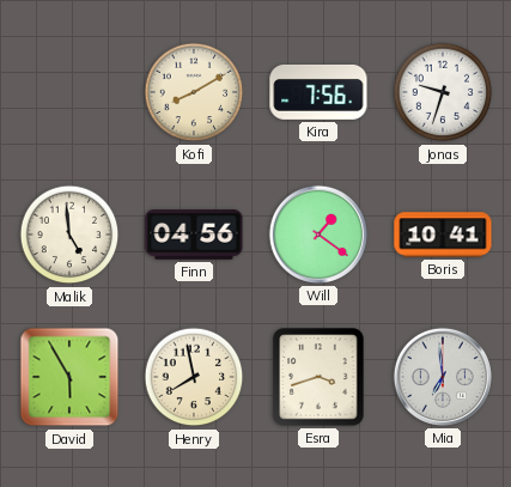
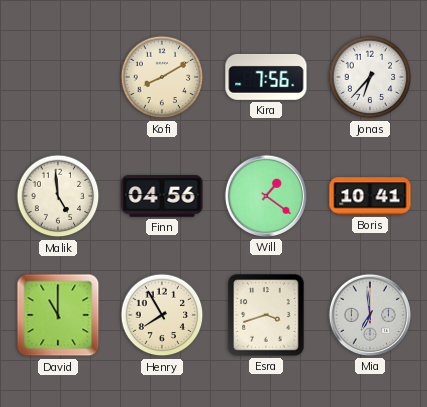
Jonas: 9:33 -> 6:37
David: 5:55 -> 11:00
Henry: 7:58 -> 7:55
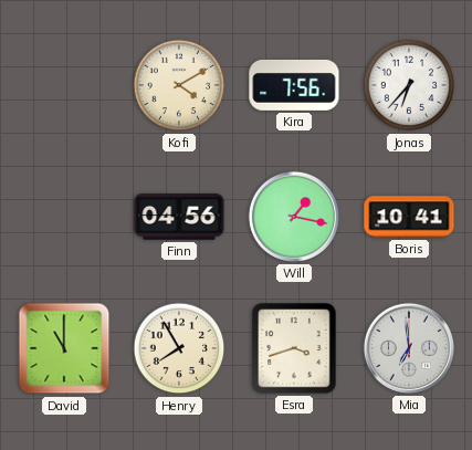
Kofi: 8:10 -> 4:10
Malik: 4:59 -> none
Will: 1:21 -> 1:17
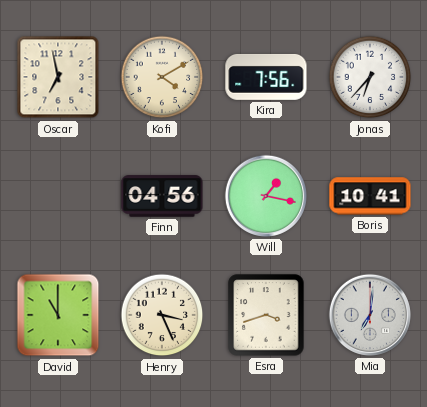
Oscar: none -> 6:58
Henry: 7:55 -> 3:26
Mia: 6:59 -> 7:01
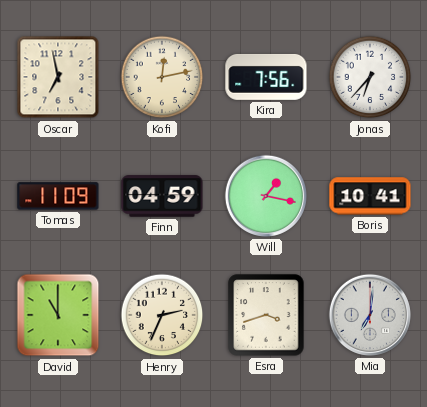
Kofi: 4:10 -> 12:13
Tomas: none -> 11:09
Finn: 04:56 -> 04:59
Henry: 3:26 -> 2:34
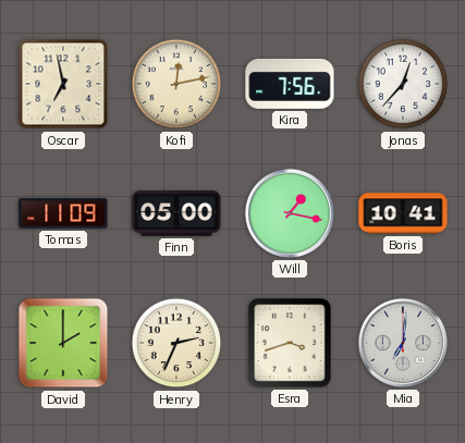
Jonas: 6:37 -> 12:37
Finn: 04:59 -> 05:00
David: 11:00 -> 2:00
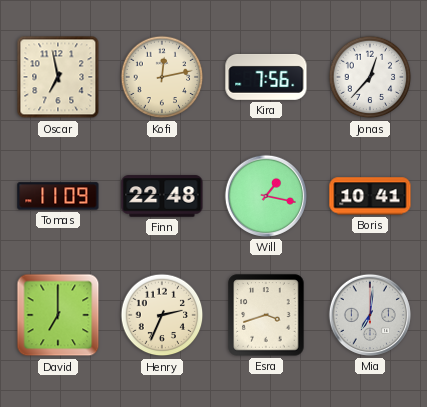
Finn: 05:00 -> 22:48
David: 2:00 -> 7:00
